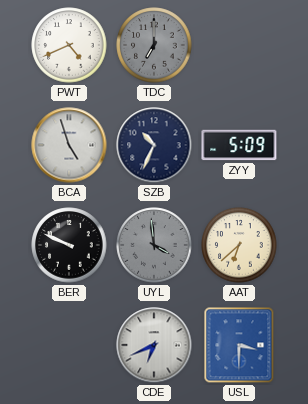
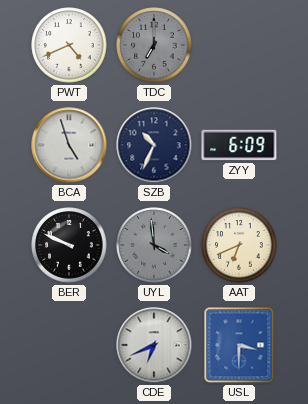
ZYY: 5:09 -> 6:09
AAT: 6:38 -> 6:41
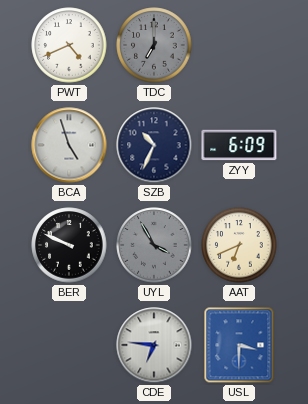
UYL: 3:59 -> 3:55
CDE: 6:41 -> 6:46
